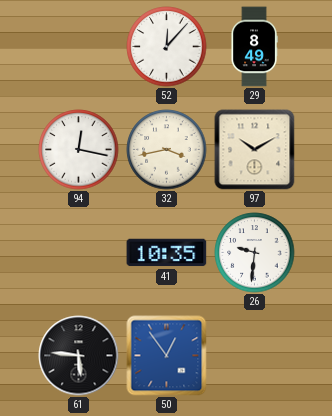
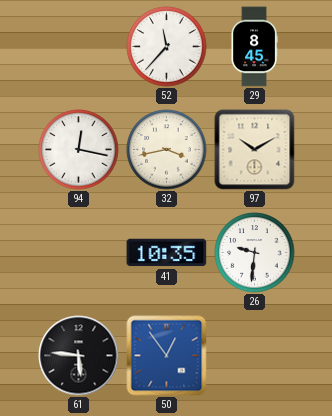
52: 12:07 -> 11:37
29: 8:49 -> 8:45
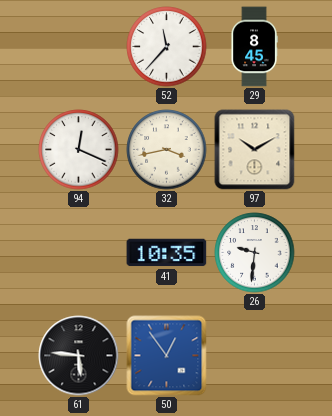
94: 12:17 -> 12:19
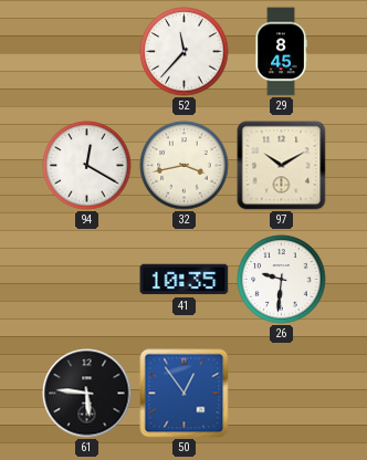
94: 12:19 -> 12:20
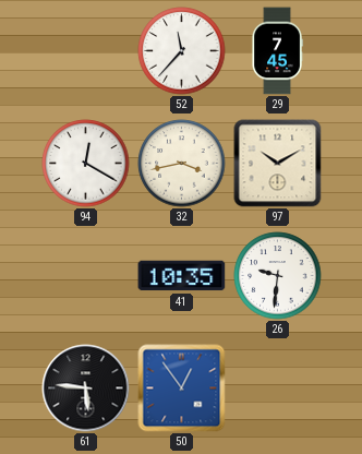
29: 8:45 -> 7:45
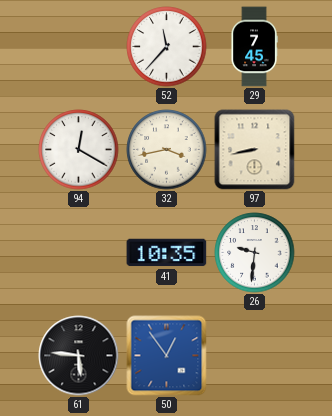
97: 10:10 -> 8:43
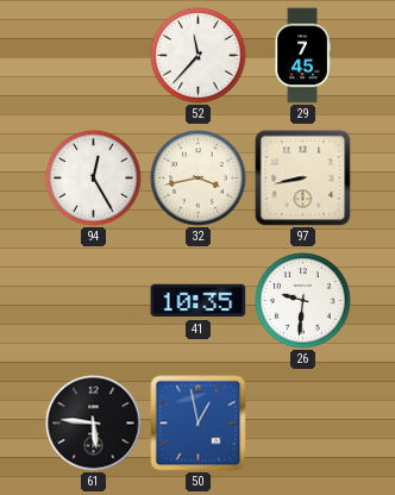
94: 12:20 -> 12:25
50: 12:54 -> 12:58
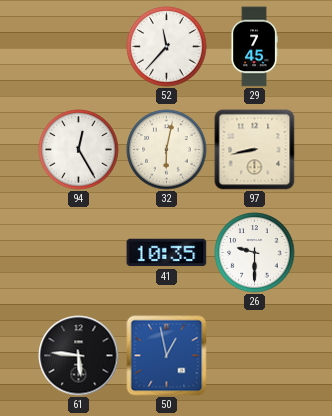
32: 3:43 -> 6:02
26: 9:31 -> 9:30
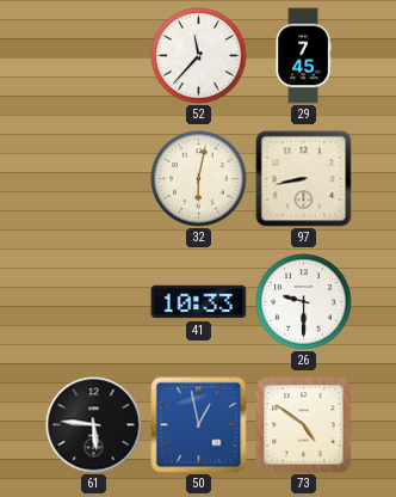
94: 12:25 -> none
41: 10:35 -> 10:33
73: none -> 4:51
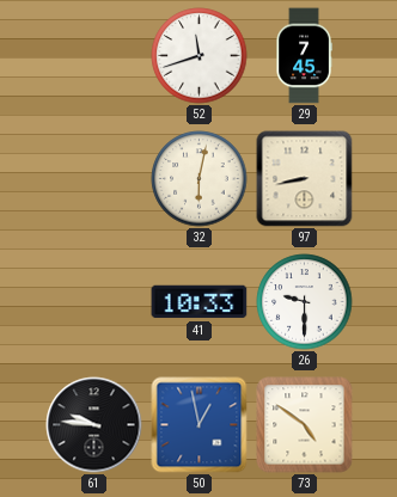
52: 11:37 -> 11:42
61: 5:46 -> 9:46
